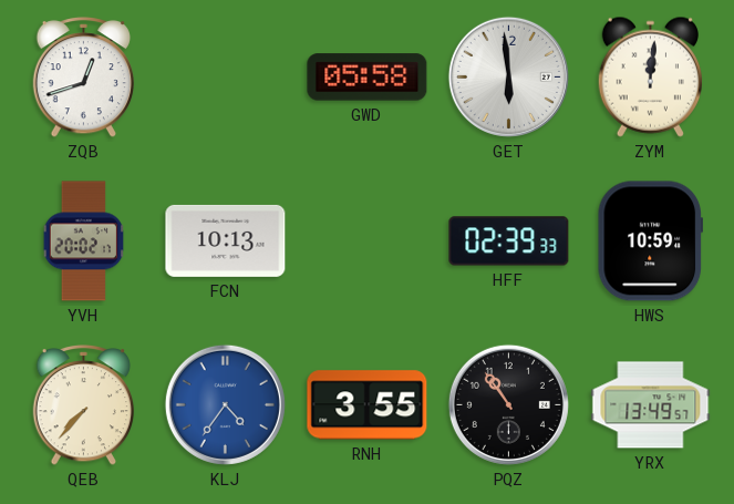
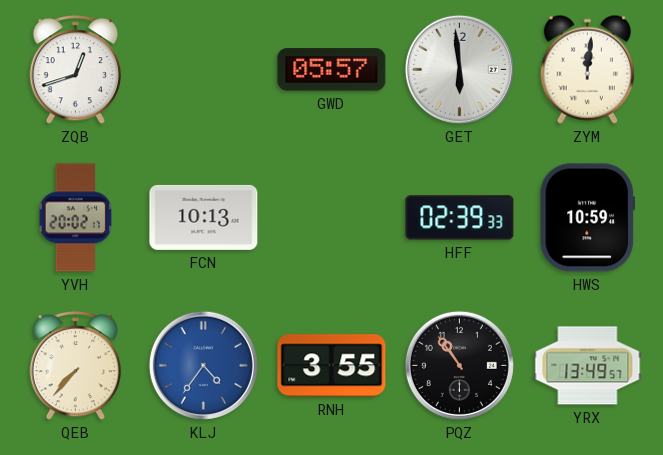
GWD: 05:58 -> 05:57
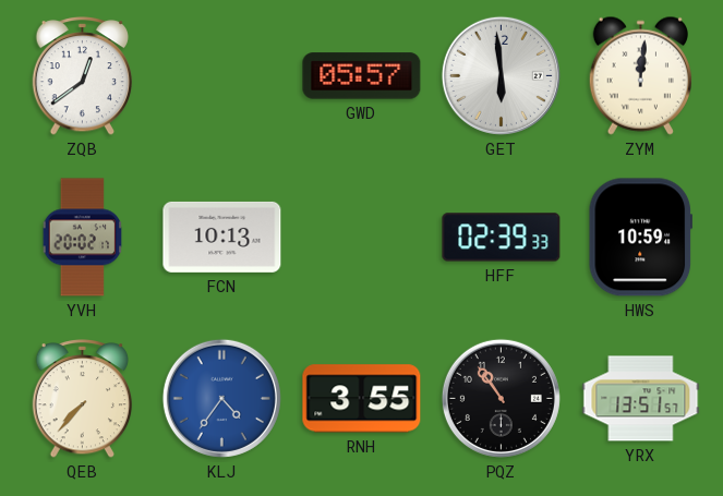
ZQB: 12:42 -> 12:39
YRX: 13:49 -> 13:51
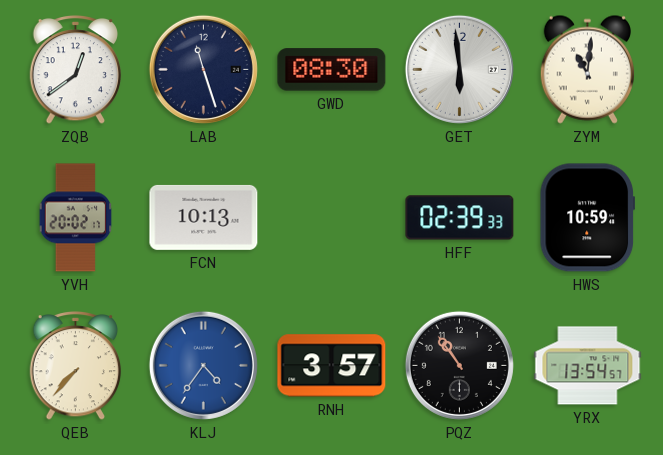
LAB: none -> 11:27
GWD: 05:57 -> 08:30
ZYM: 12:01 -> 11:01
RNH: 3:55 -> 3:57
YRX: 13:51 -> 13:54
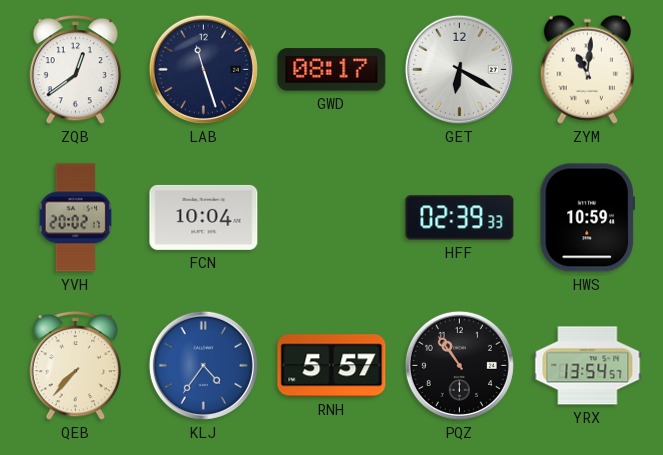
GWD: 08:30 -> 08:17
GET: 5:59 -> 6:20
FCN: 10:13 -> 10:04
RNH: 3:57 -> 5:57
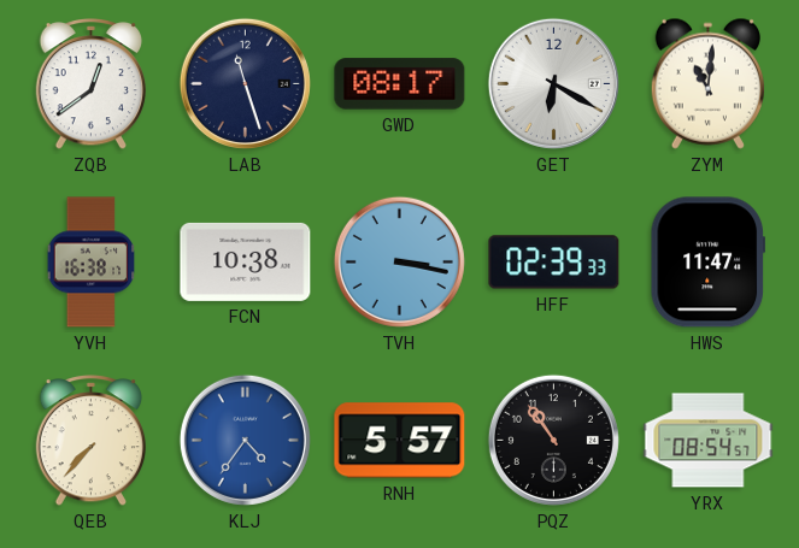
YVH: 20:02 -> 16:38
FCN: 10:04 -> 10:38
TVH: none -> 3:17
HWS: 10:59 -> 11:47
YRX: 13:54 -> 08:54
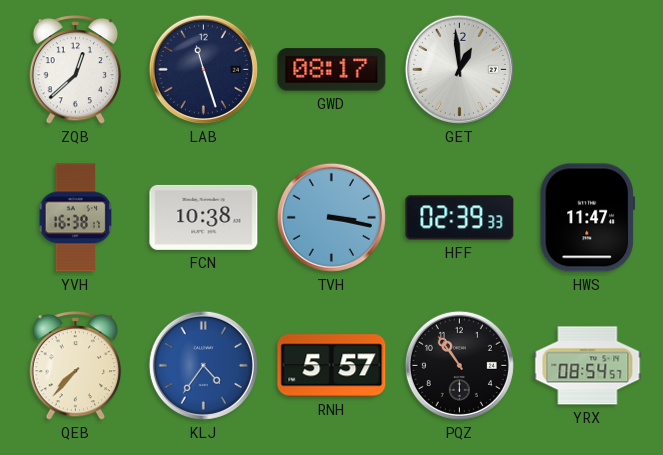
ZQB: 12:39 -> 12:38
GET: 6:20 -> 12:59
ZYM: 11:01 -> none
